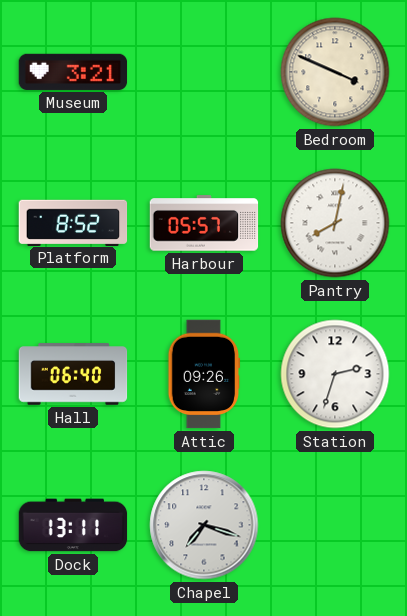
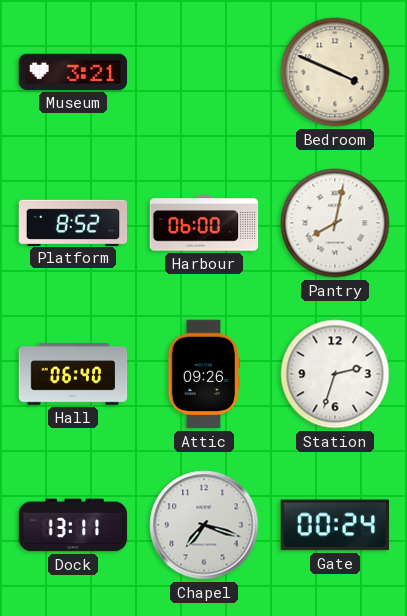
Harbour: 05:57 -> 06:00
Gate: none -> 00:24
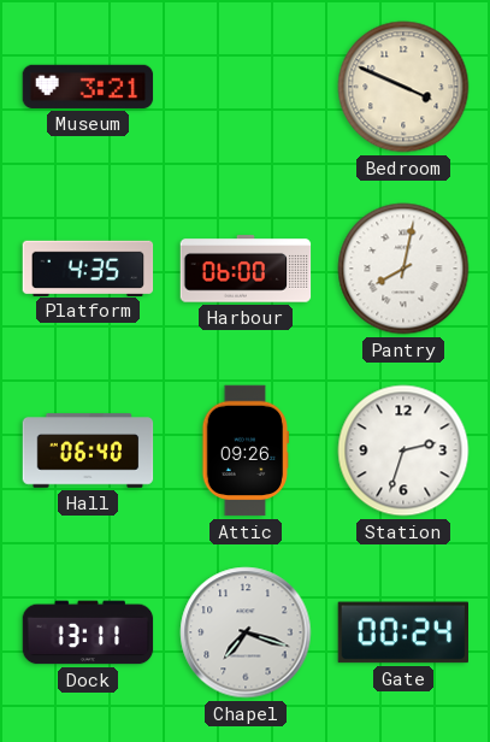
Platform: 8:52 -> 4:35
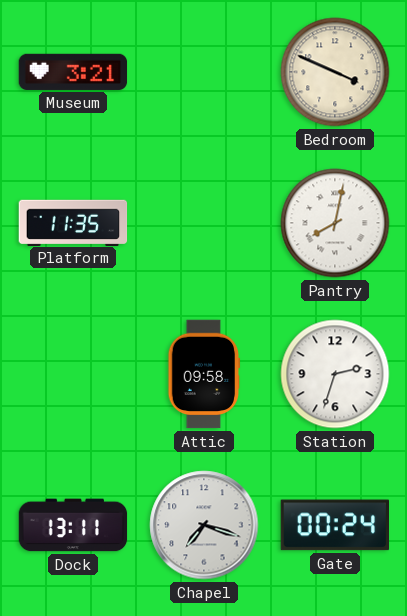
Platform: 4:35 -> 11:35
Harbour: 06:00 -> none
Hall: 06:40 -> none
Attic: 09:26 -> 09:58
